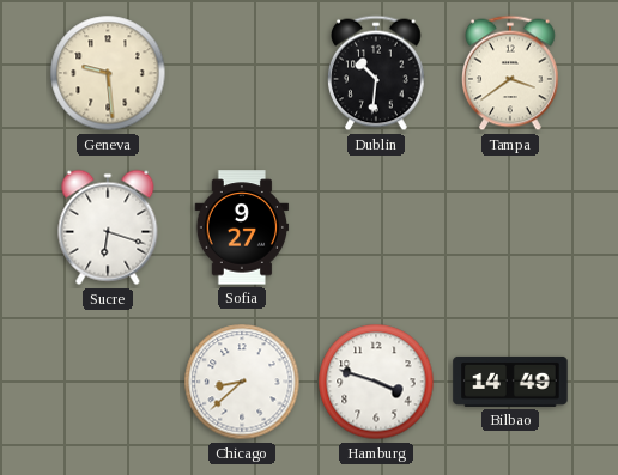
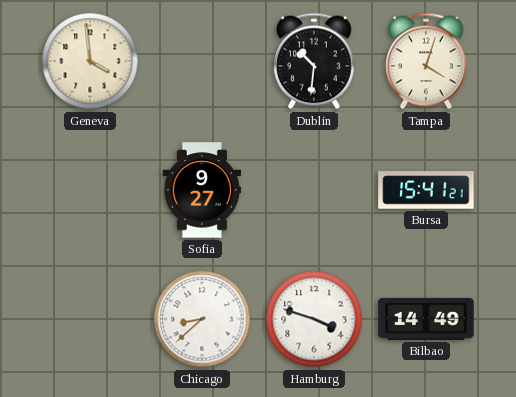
Geneva: 9:29 -> 3:59
Tampa: 3:39 -> 4:03
Sucre: 6:18 -> none
Bursa: none -> 15:41
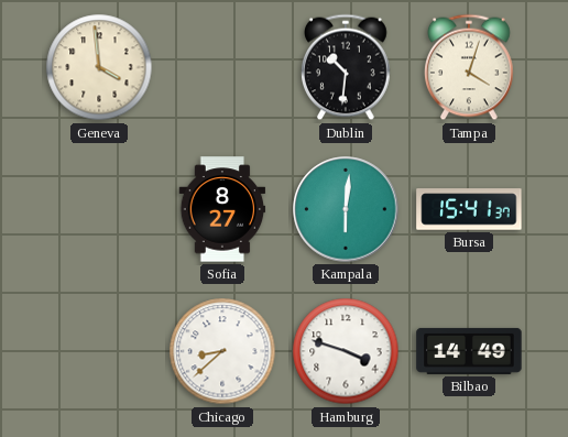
Sofia: 9:27 -> 8:27
Kampala: none -> 6:01
Bursa: 15:41:21 -> 15:41:37
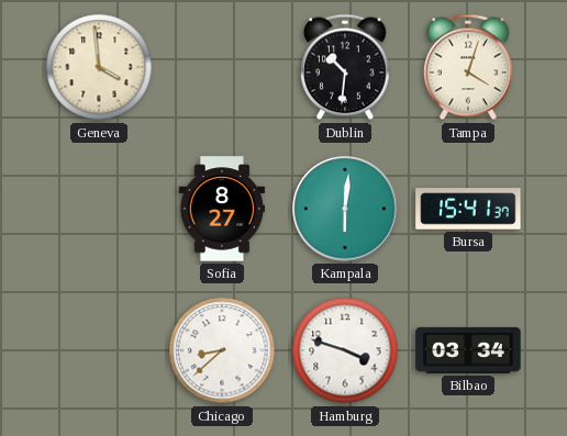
Bilbao: 14:49 -> 03:34
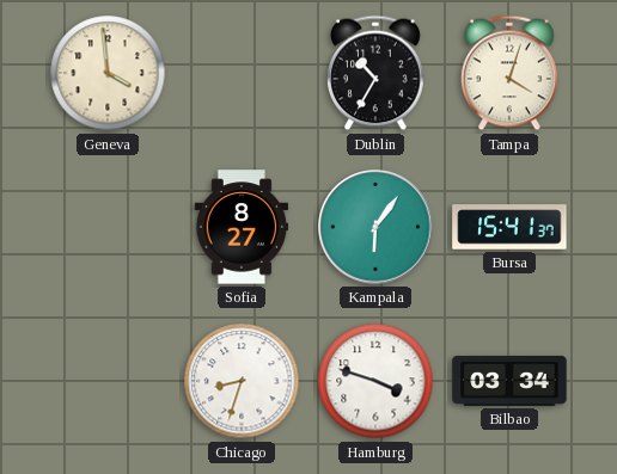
Dublin: 10:31 -> 10:35
Kampala: 6:01 -> 6:06
Chicago: 8:38 -> 8:33
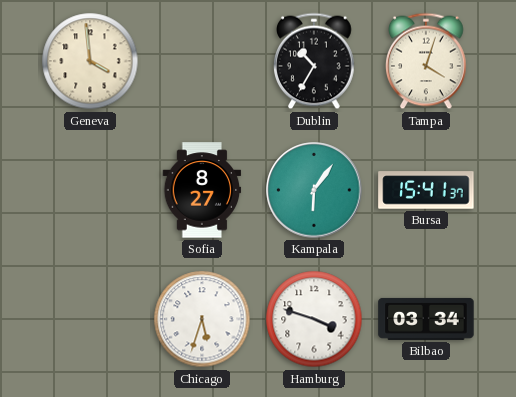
Chicago: 8:33 -> 5:33
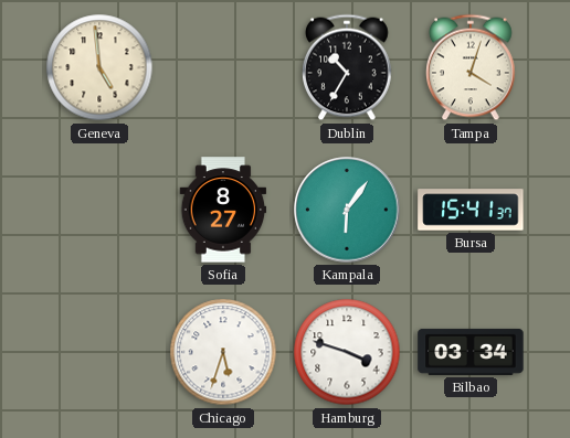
Geneva: 3:59 -> 4:59
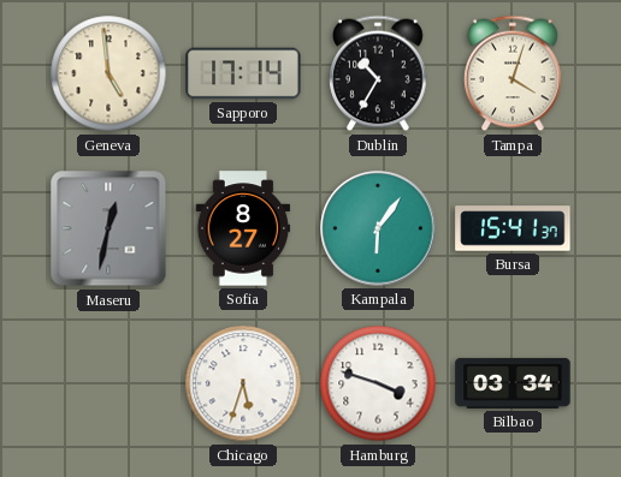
Sapporo: none -> 17:14
Maseru: none -> 12:32
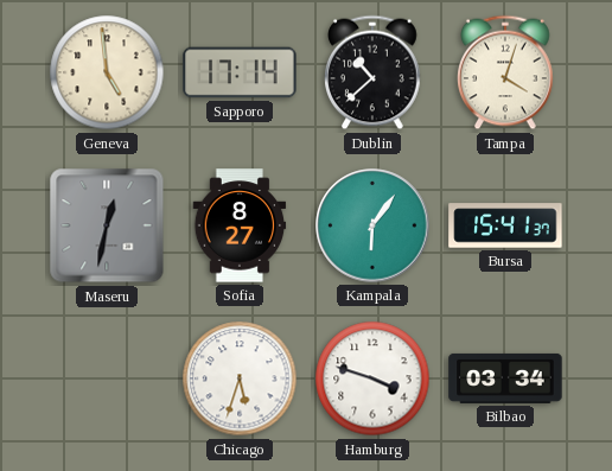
Dublin: 10:35 -> 10:38
